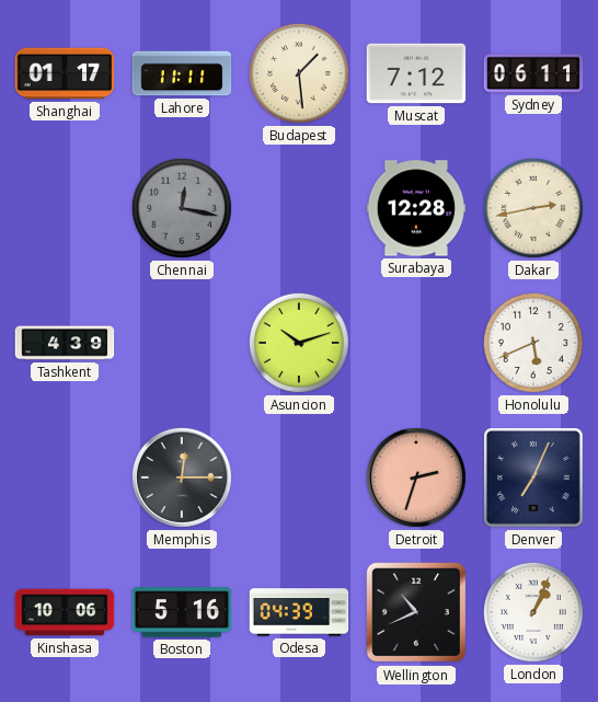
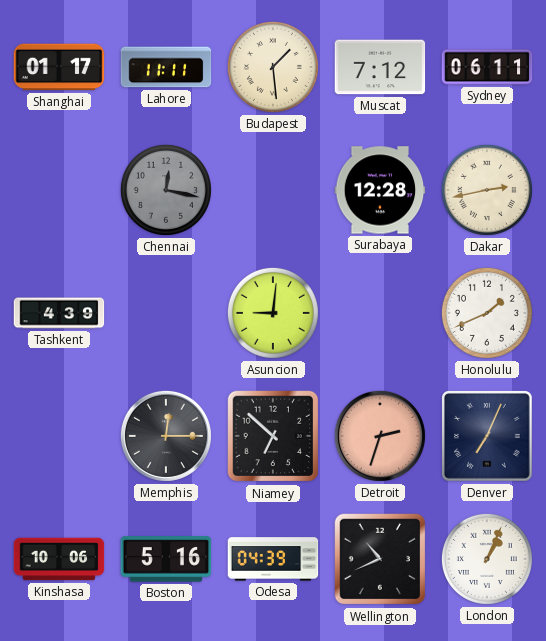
Asuncion: 10:12 -> 9:01
Honolulu: 5:41 -> 1:41
Niamey: none -> 6:52
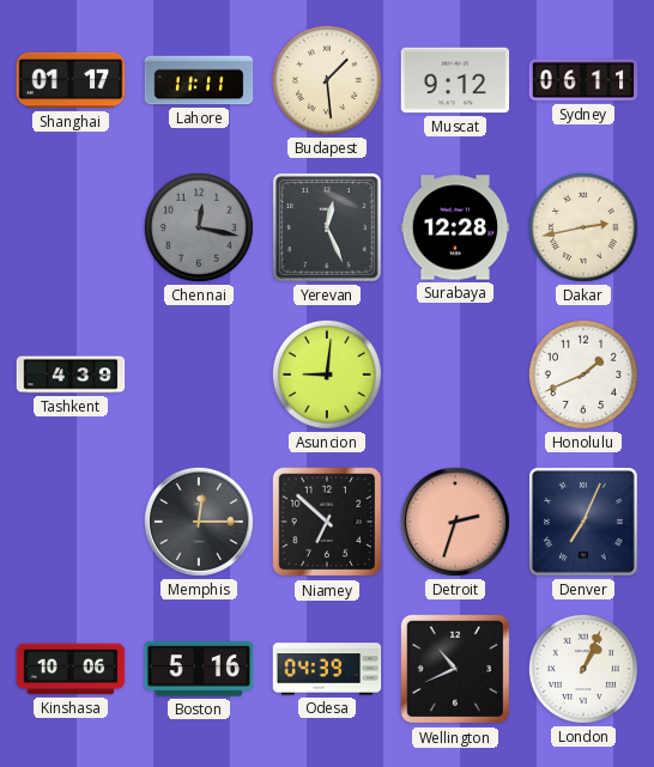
Muscat: 7:12 -> 9:12
Yerevan: none -> 12:26
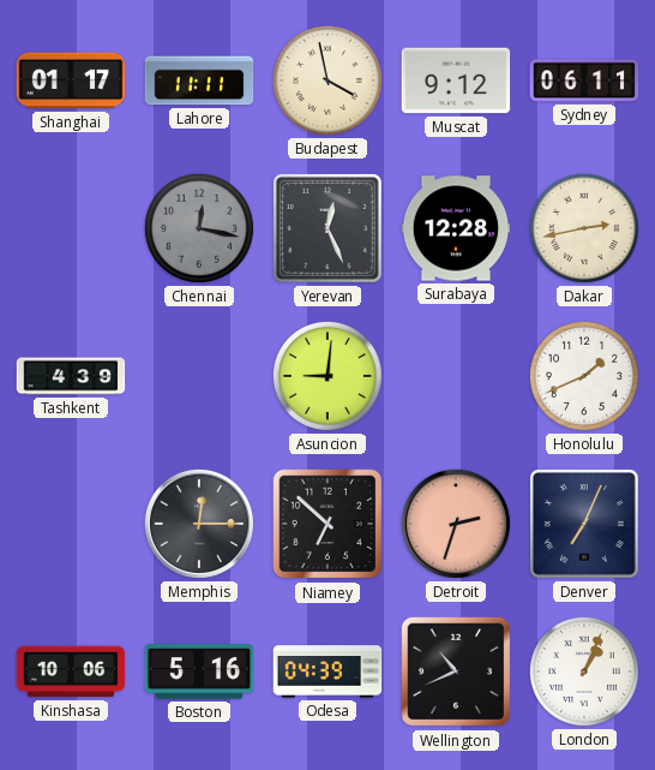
Budapest: 1:29 -> 3:58
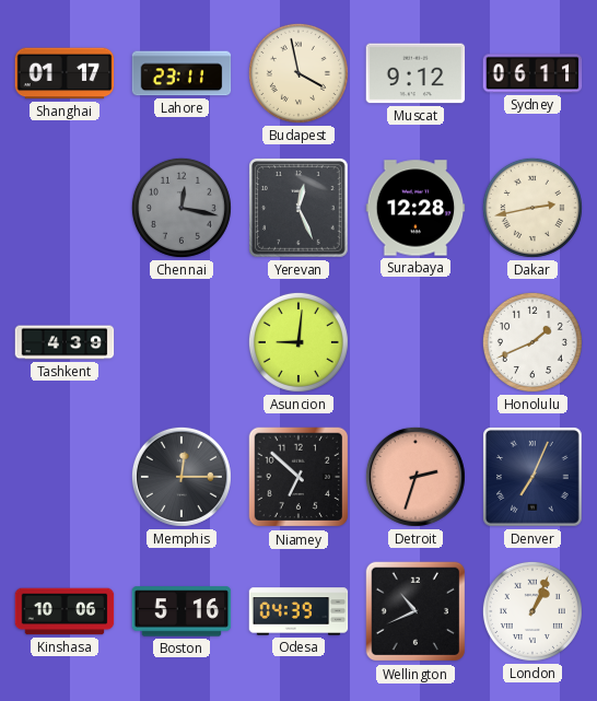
Lahore: 11:11 -> 23:11
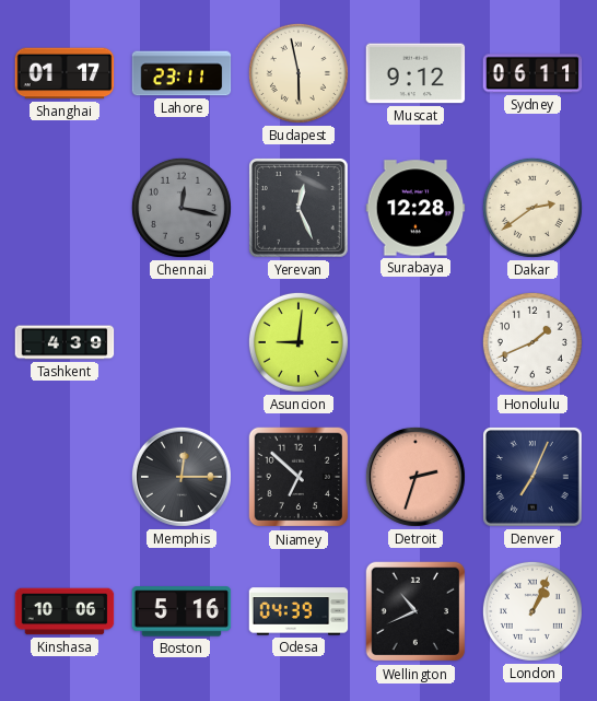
Budapest: 3:58 -> 5:58
Dakar: 2:43 -> 2:39
